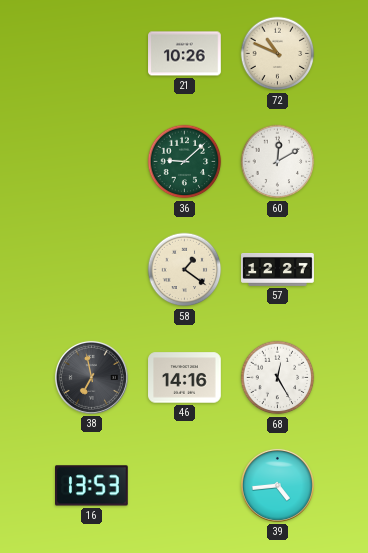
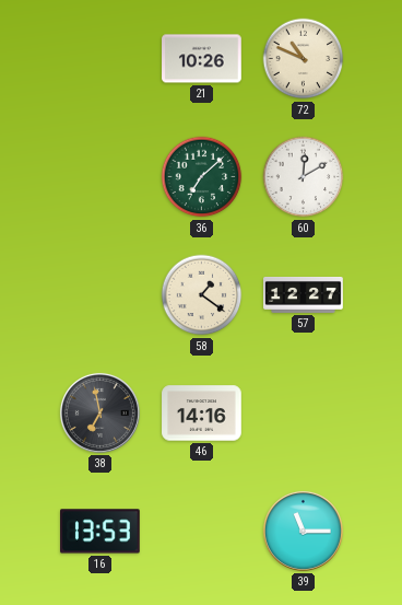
36: 9:08 -> 7:08
68: 12:25 -> none
39: 4:44 -> 11:15
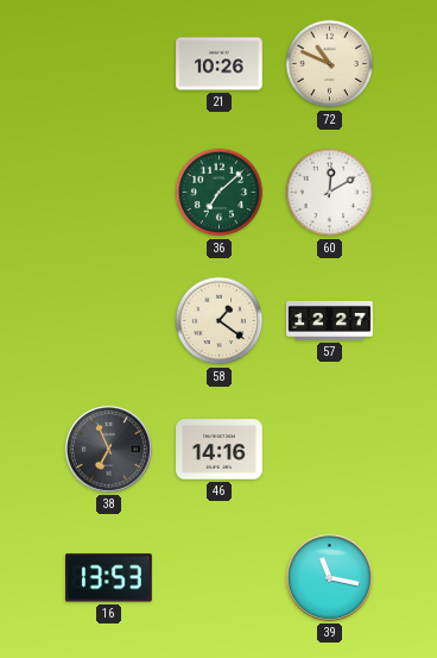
38: 6:58 -> 6:56
39: 11:15 -> 11:17
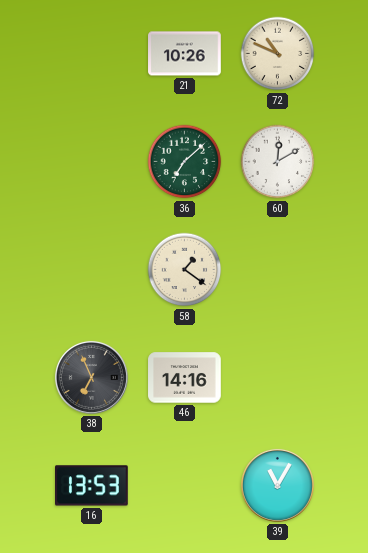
57: 12:27 -> none
39: 11:17 -> 11:05
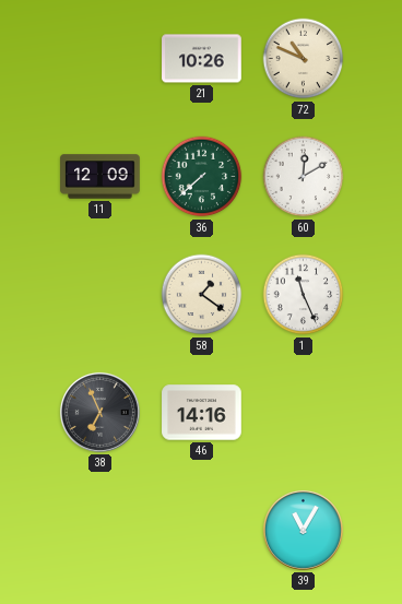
11: none -> 12:09
36: 7:08 -> 7:38
1: none -> 11:26
16: 13:53 -> none
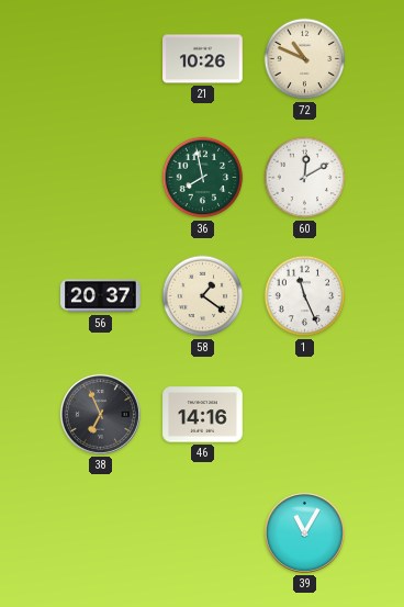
11: 12:09 -> none
36: 7:38 -> 7:58
56: none -> 20:37
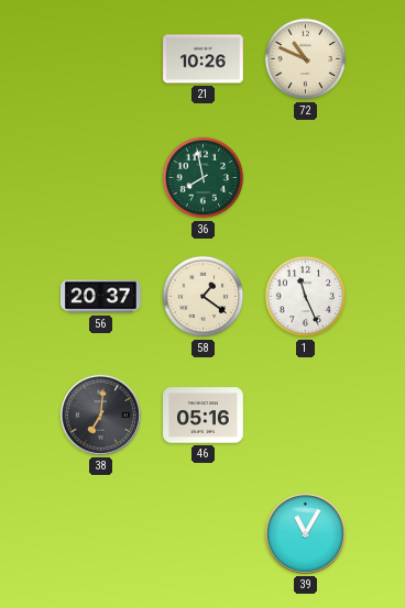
60: 12:10 -> none
38: 6:56 -> 7:01
46: 14:16 -> 05:16
